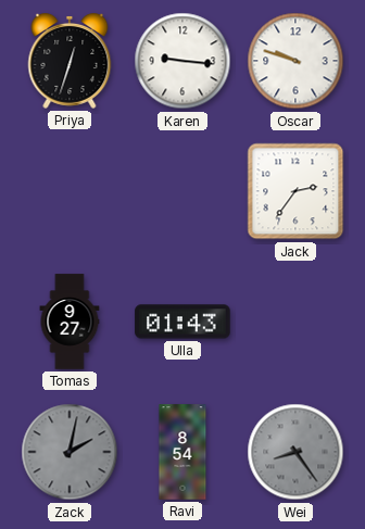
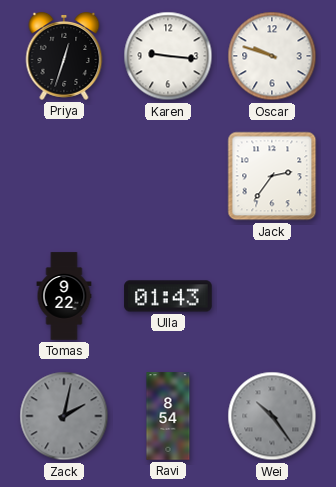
Tomas: 9:27 -> 9:22
Wei: 8:24 -> 10:24
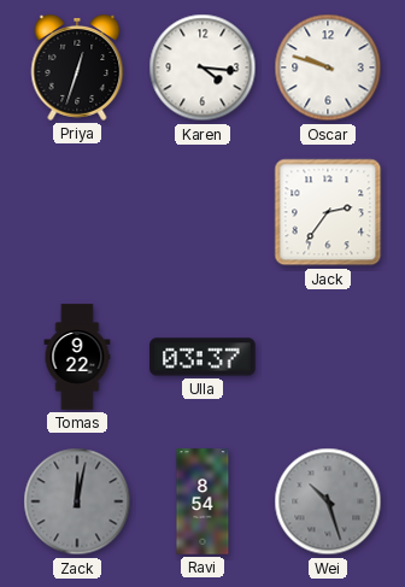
Karen: 9:16 -> 4:16
Ulla: 01:43 -> 03:37
Zack: 2:02 -> 12:02
Wei: 10:24 -> 10:27
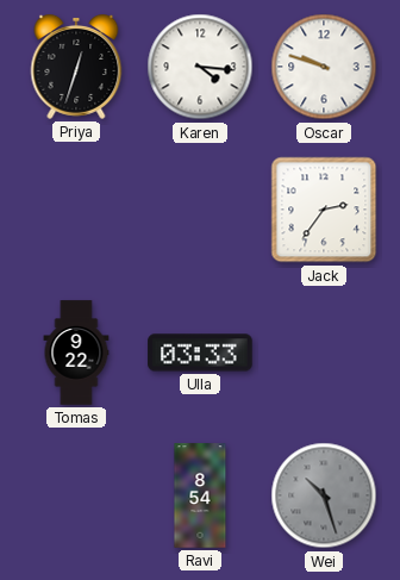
Ulla: 03:37 -> 03:33
Zack: 12:02 -> none
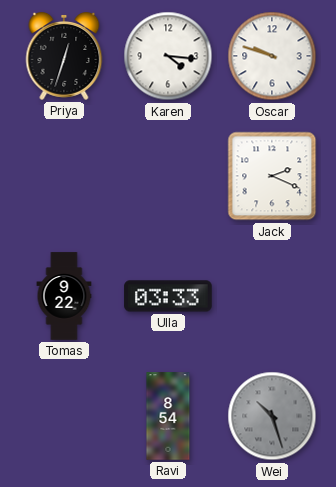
Jack: 2:36 -> 2:19
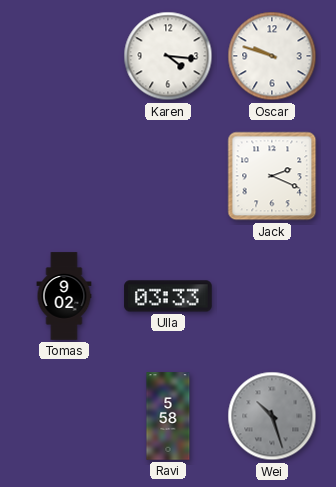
Priya: 12:33 -> none
Tomas: 9:22 -> 9:02
Ravi: 8:54 -> 5:58
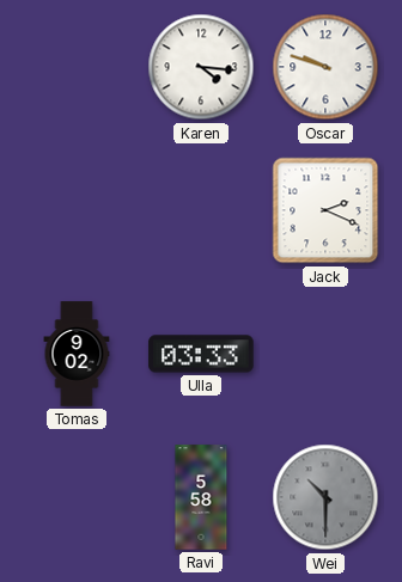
Wei: 10:27 -> 10:30
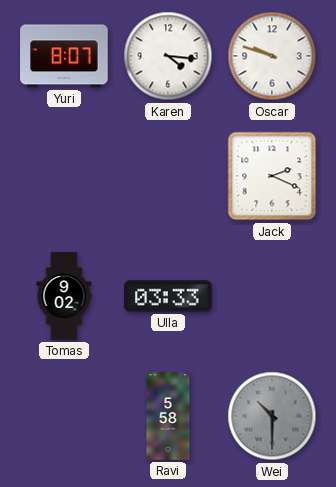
Yuri: none -> 8:07
